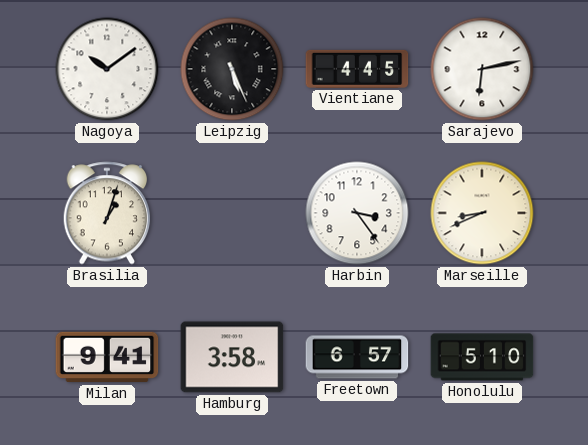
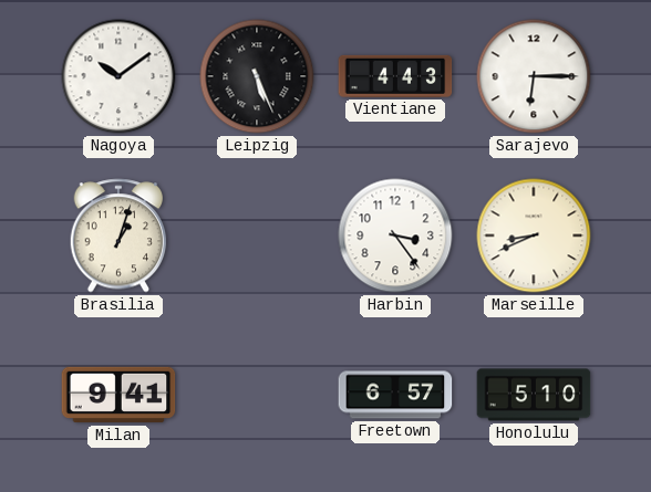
Vientiane: 4:45 -> 4:43
Sarajevo: 6:13 -> 6:15
Hamburg: 3:58 -> none
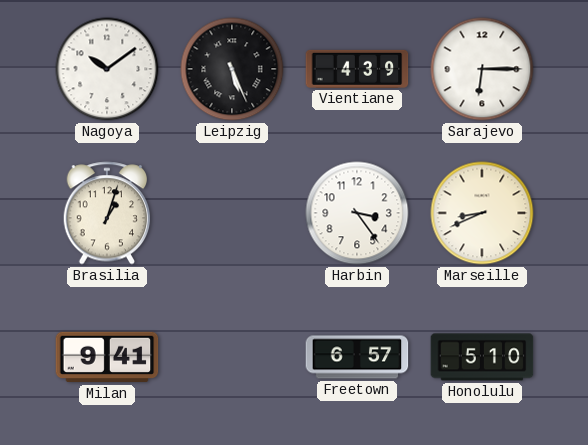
Vientiane: 4:43 -> 4:39
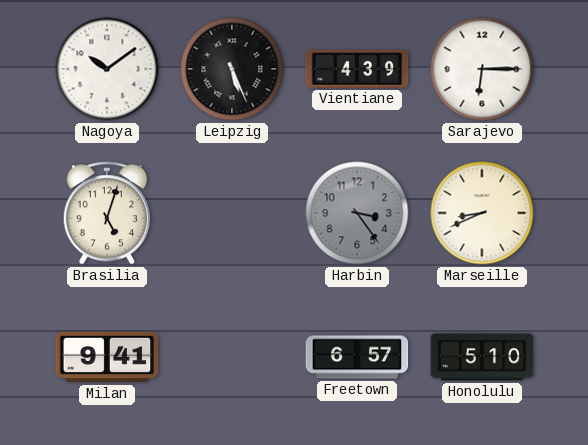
Brasilia: 1:03 -> 5:03
Harbin dial: white -> grey
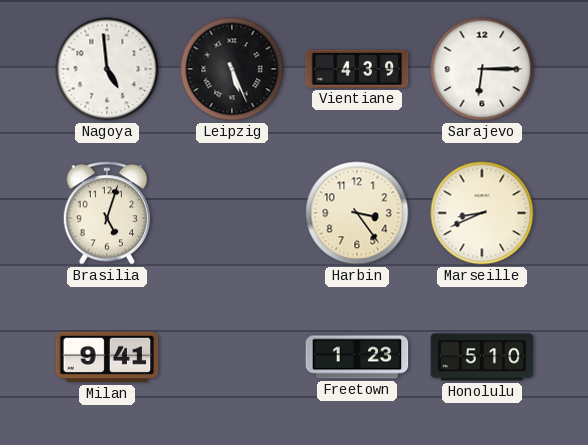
Nagoya: 10:09 -> 4:59
Harbin dial: grey -> cream
Freetown: 6:57 -> 1:23
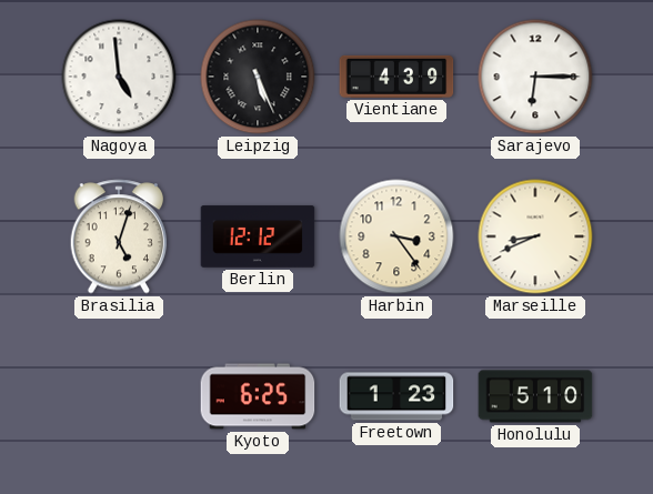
Berlin: none -> 12:12
Milan: 9:41 -> none
Kyoto: none -> 6:25
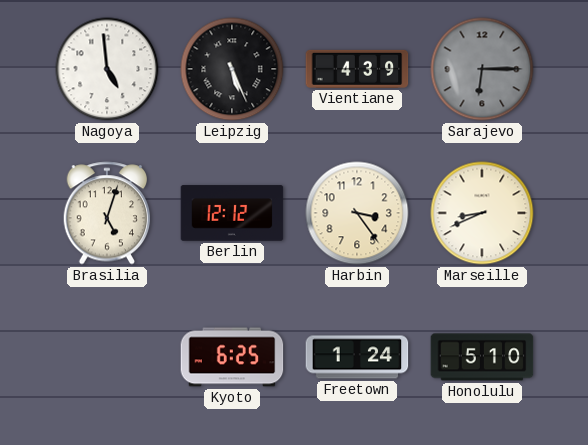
Sarajevo dial: white -> grey
Freetown: 1:23 -> 1:24
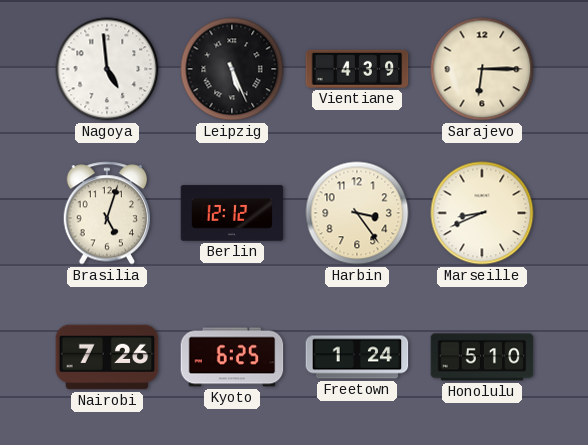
Sarajevo dial: grey -> cream
Nairobi: none -> 7:26
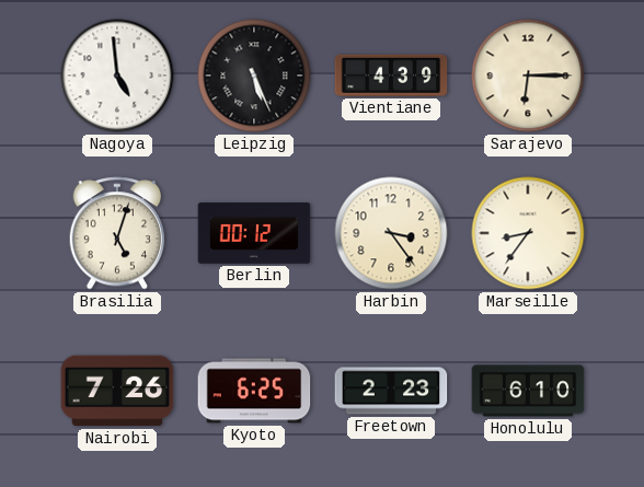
Berlin: 12:12 -> 00:12
Marseille: 8:41 -> 8:36
Freetown: 1:24 -> 2:23
Honolulu: 5:10 -> 6:10
